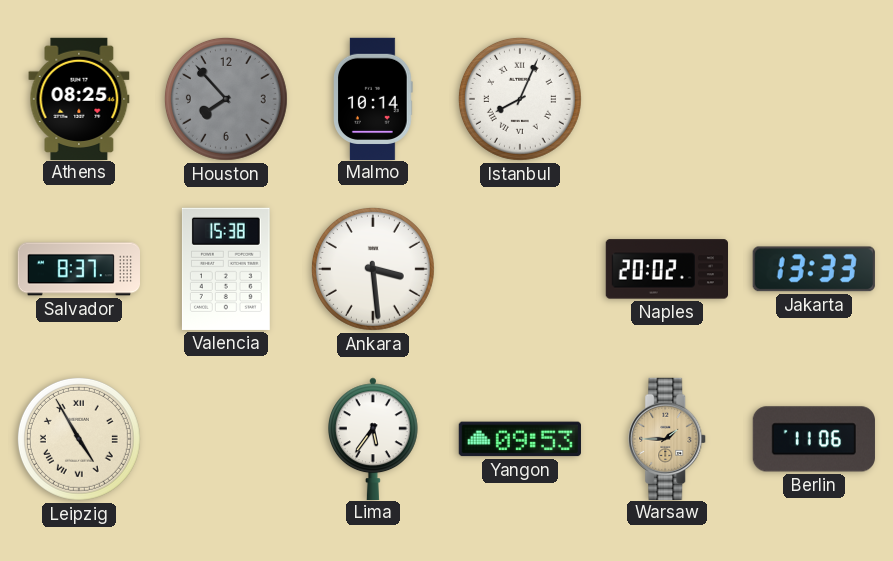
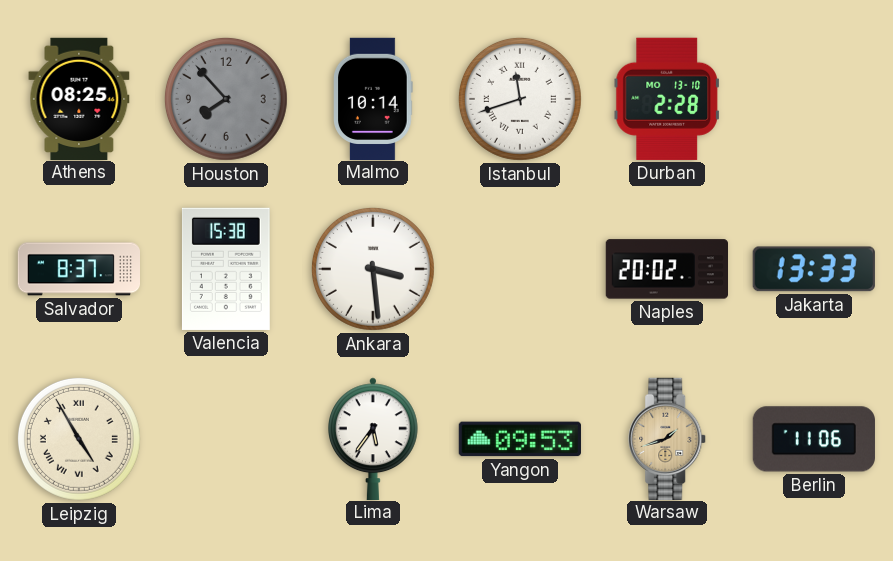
Istanbul: 8:04 -> 11:42
Durban: none -> 2:28
Warsaw: 1:45 -> 1:42
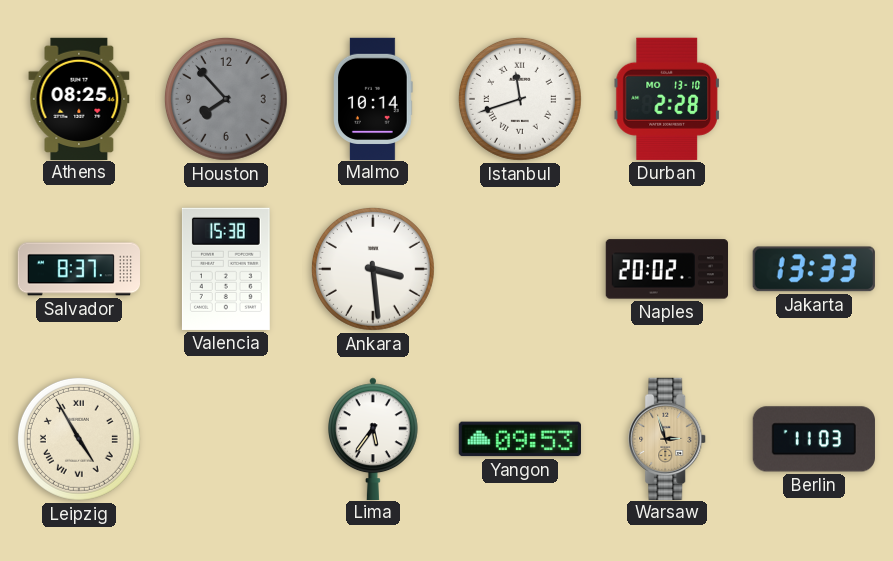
Warsaw: 1:42 -> 2:57
Berlin: 11:06 -> 11:03
